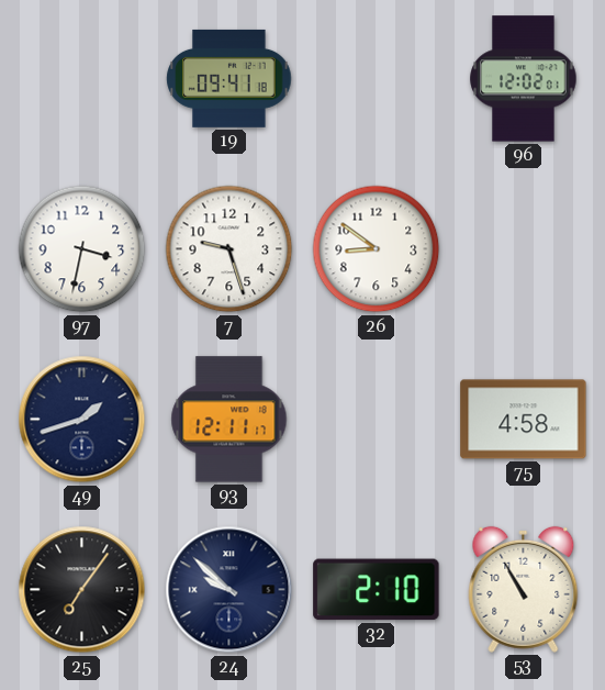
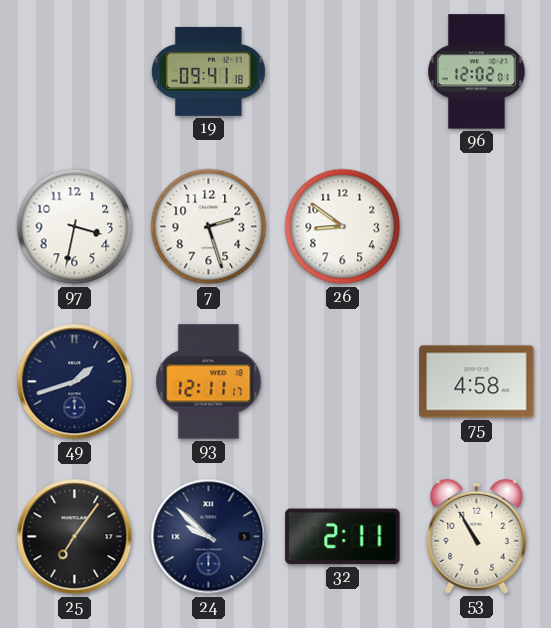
7: 9:27 -> 2:27
32: 2:10 -> 2:11
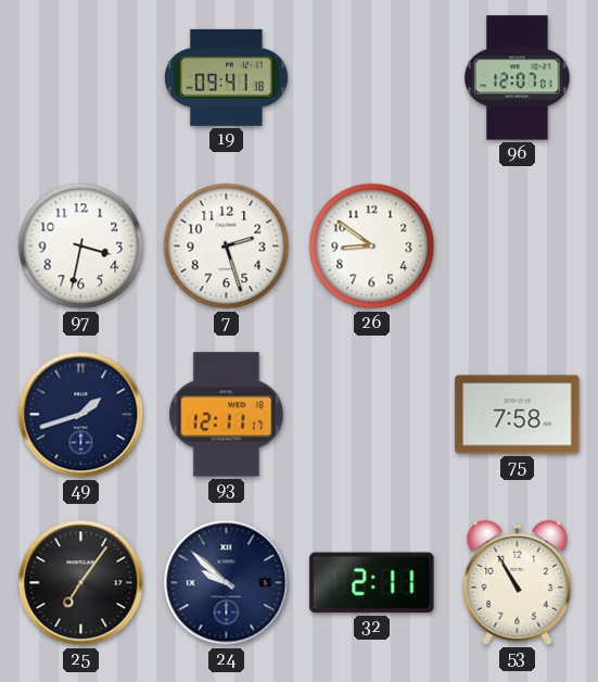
96: 12:02 -> 12:07
75: 4:58 -> 7:58
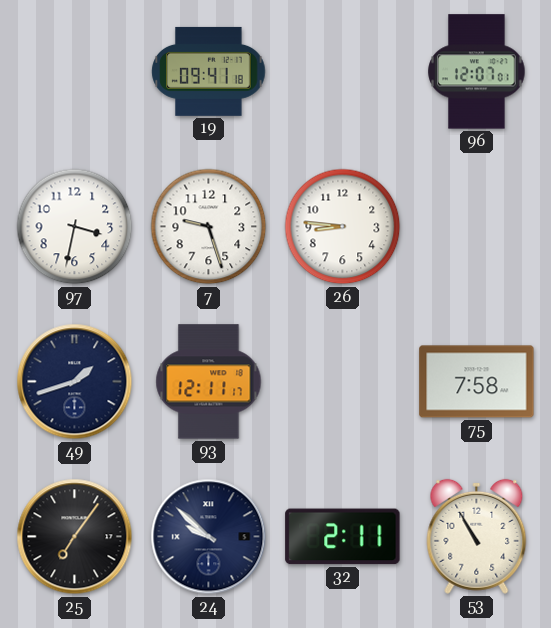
7: 2:27 -> 9:27
26: 8:51 -> 8:46
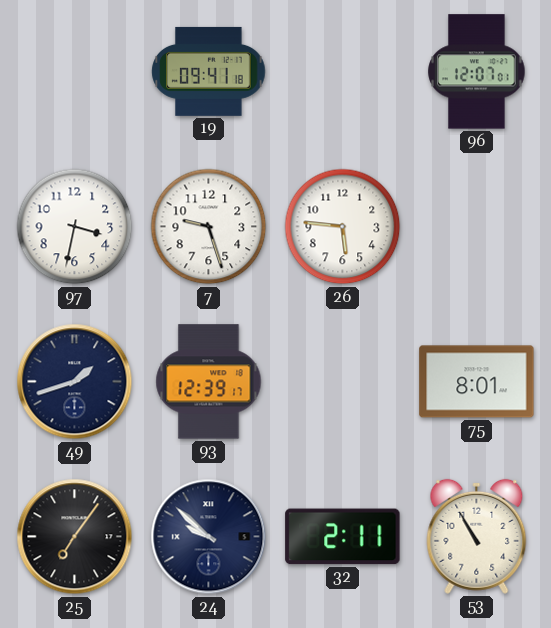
26: 8:46 -> 5:46
93: 12:11 -> 12:39
75: 7:58 -> 8:01
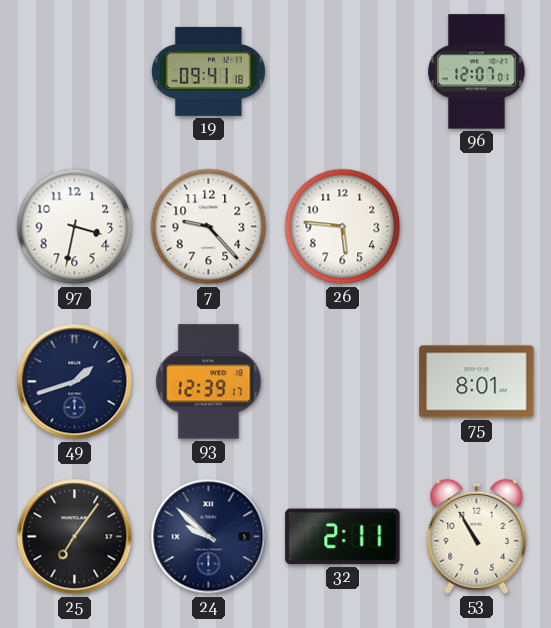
7: 9:27 -> 9:23
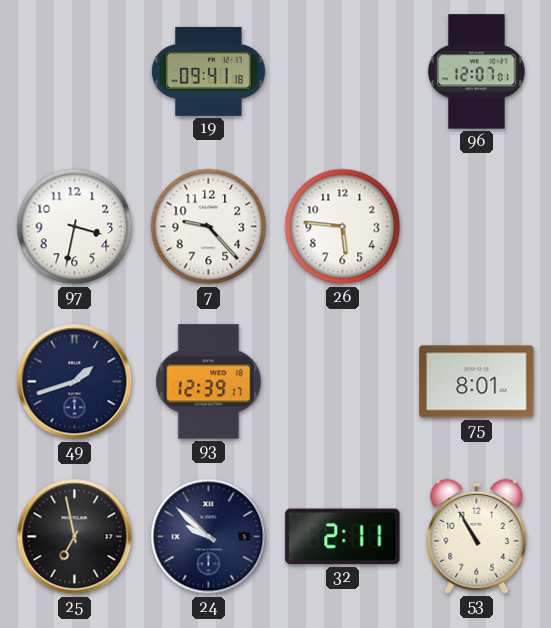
25: 7:06 -> 6:58
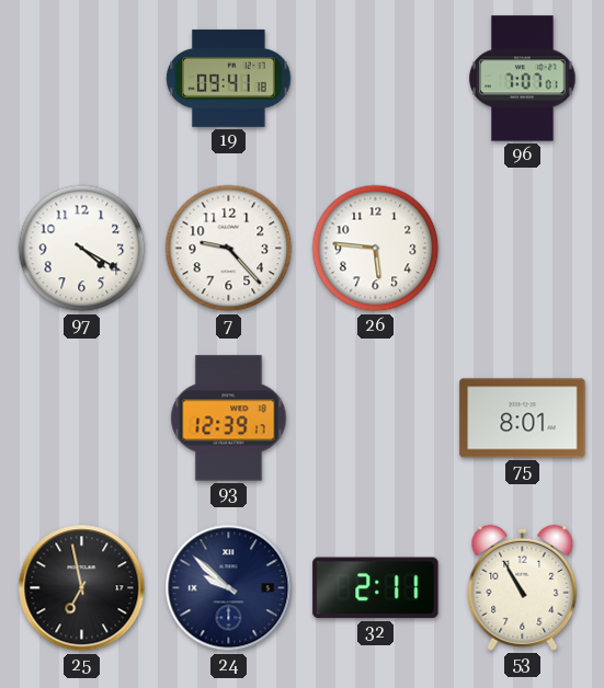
96: 12:07 -> 7:07
97: 3:32 -> 4:20
49: 1:42 -> none
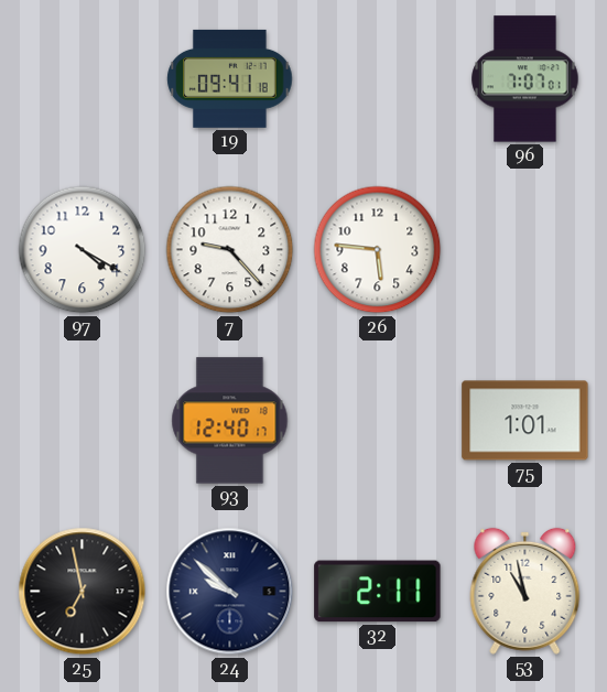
93: 12:39 -> 12:40
75: 8:01 -> 1:01
53: 10:55 -> 10:58
